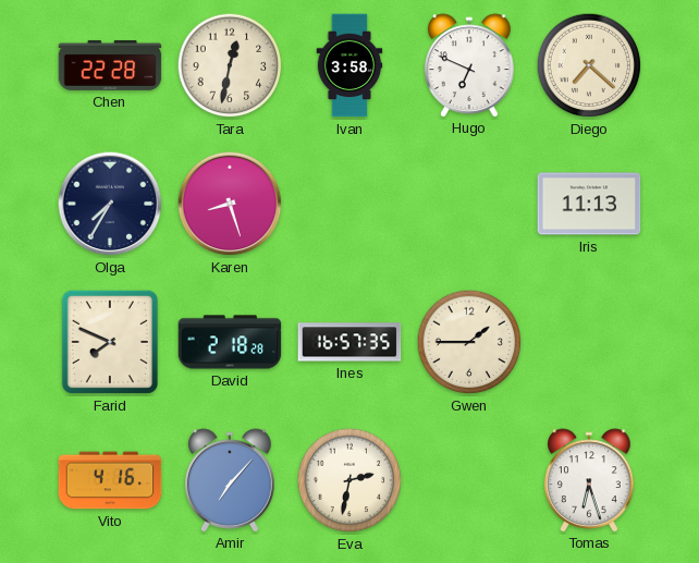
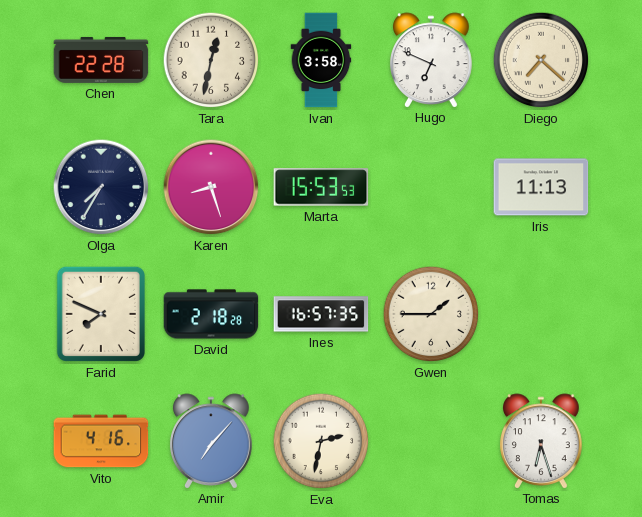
Marta: none -> 15:53
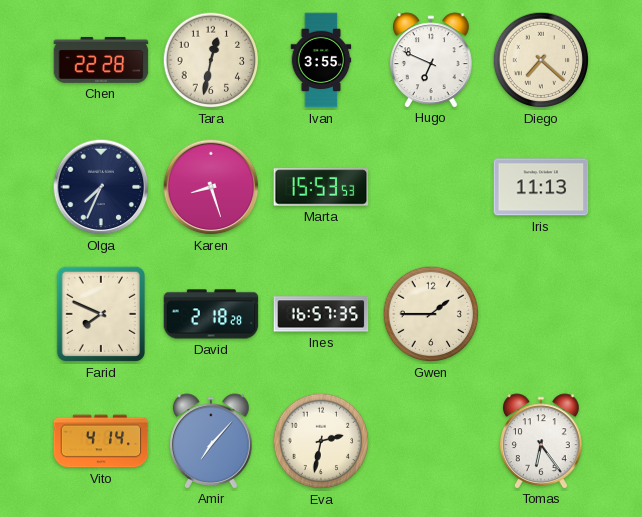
Ivan: 3:58 -> 3:55
Olga: 7:35 -> 7:34
Vito: 4:16 -> 4:14
Tomas: 6:27 -> 6:24
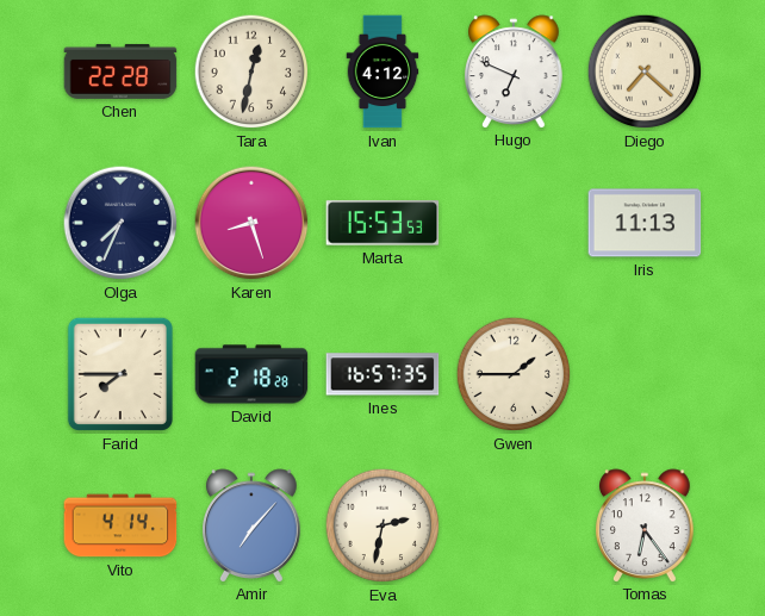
Ivan: 3:55 -> 4:12
Farid: 7:49 -> 7:45
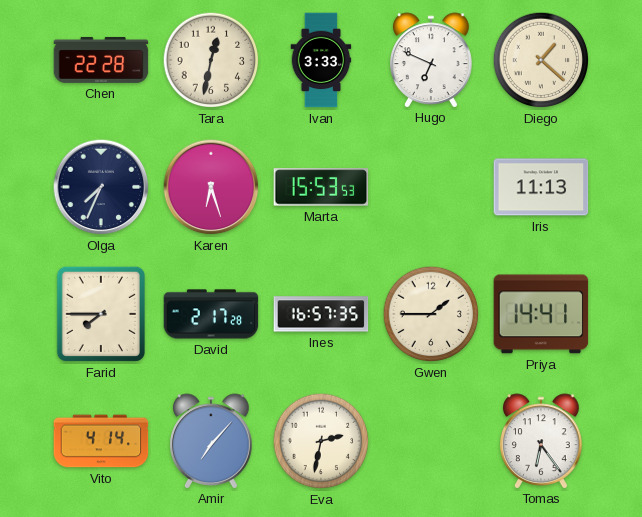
Ivan: 4:12 -> 3:33
Diego: 7:22 -> 1:22
Karen: 8:27 -> 6:27
David: 2:18 -> 2:17
Priya: none -> 14:41
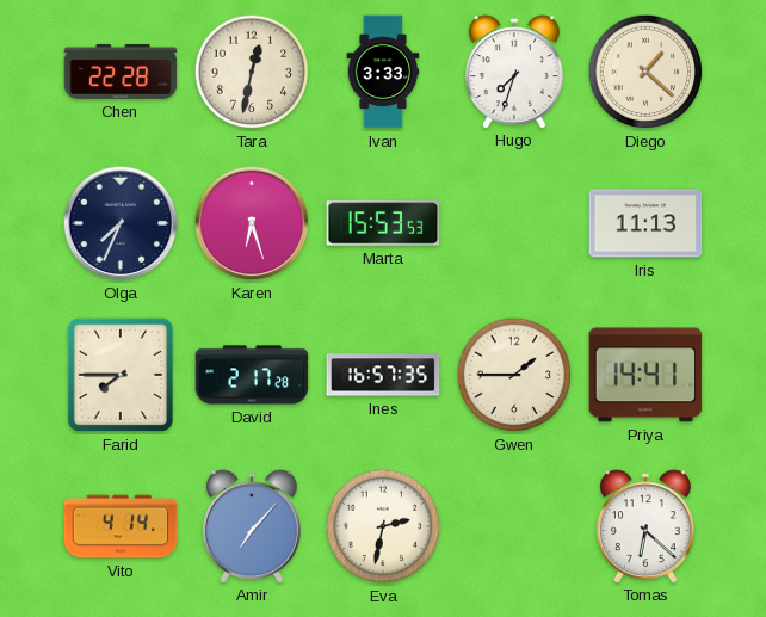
Hugo: 6:49 -> 7:33
Tomas: 6:24 -> 6:22
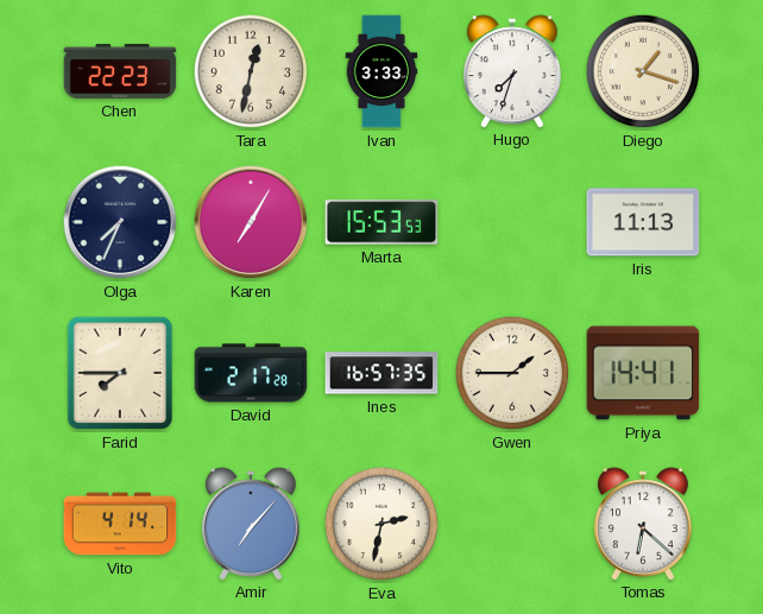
Chen: 22:28 -> 22:23
Diego: 1:22 -> 1:18
Karen: 6:27 -> 7:05
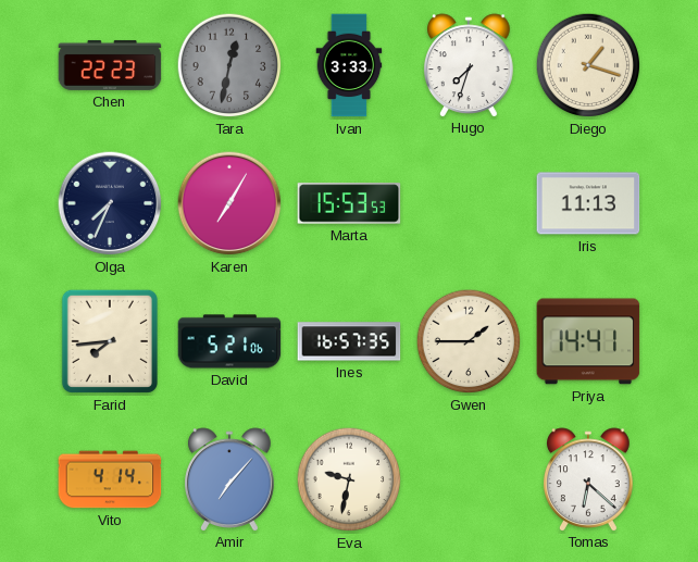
Tara dial: cream -> grey
Farid: 7:45 -> 7:44
David: 2:17 -> 5:21
Eva: 2:32 -> 9:32
